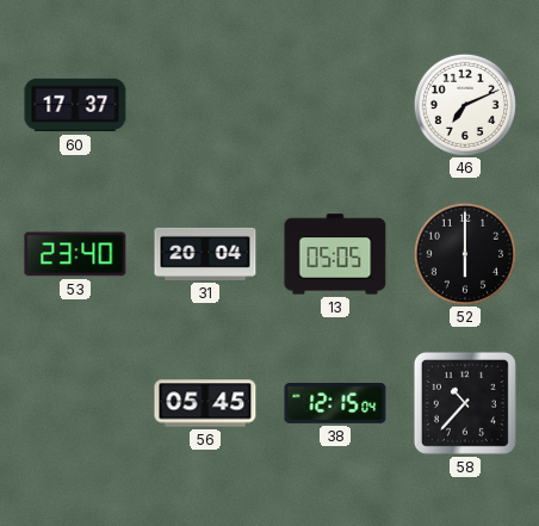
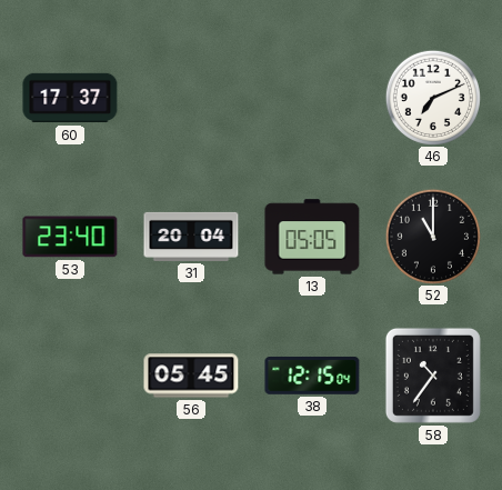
52: 6:00 -> 11:00
58: 10:37 -> 10:36
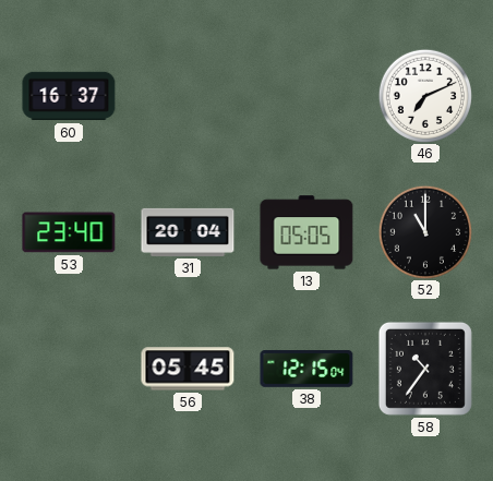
60: 17:37 -> 16:37
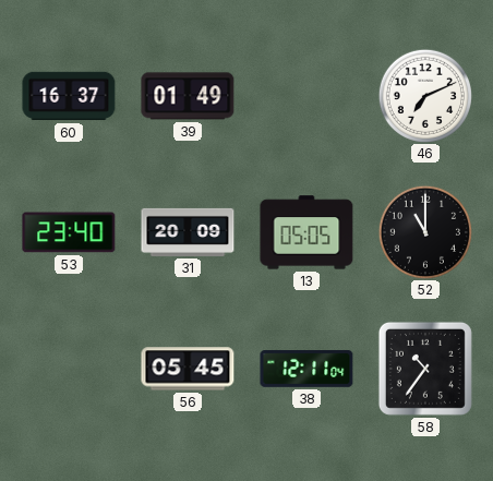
39: none -> 01:49
31: 20:04 -> 20:09
38: 12:15 -> 12:11
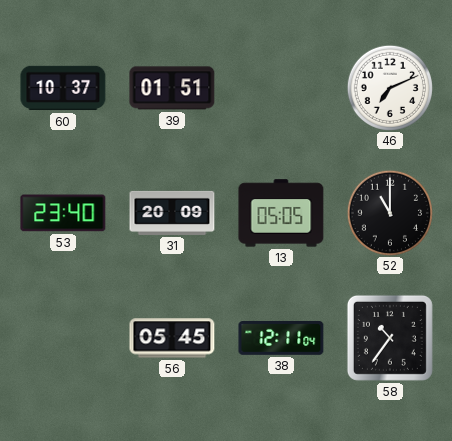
60: 16:37 -> 10:37
39: 01:49 -> 01:51
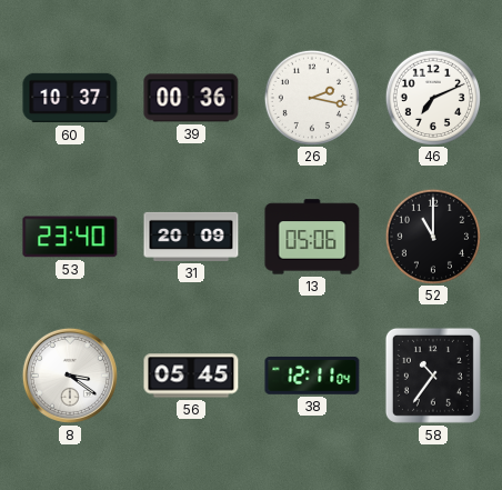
39: 01:51 -> 00:36
26: none -> 2:17
13: 05:05 -> 05:06
8: none -> 3:21
